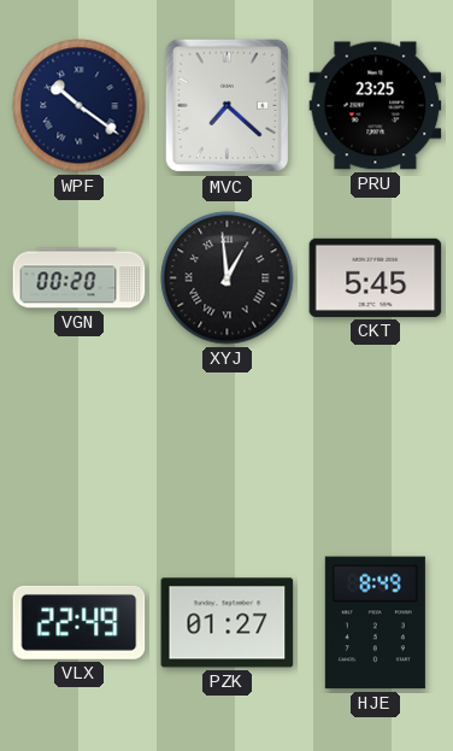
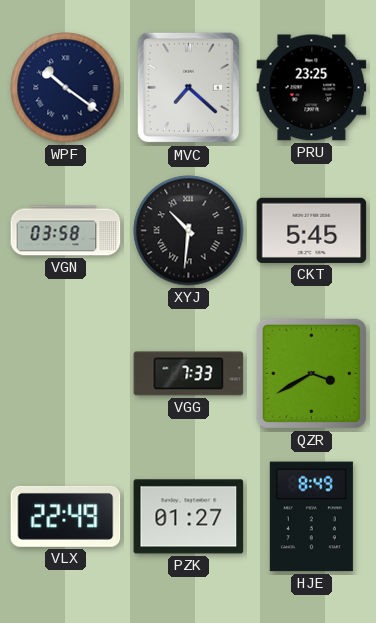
VGN: 00:20 -> 03:58
XYJ: 12:59 -> 10:31
VGG: none -> 7:33
QZR: none -> 3:40
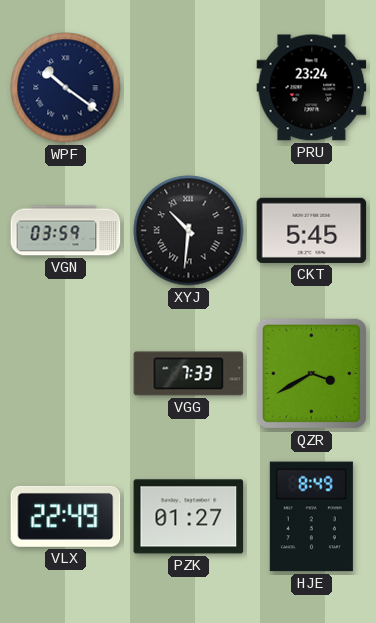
MVC: 7:22 -> none
PRU: 23:25 -> 23:24
VGN: 03:58 -> 03:59
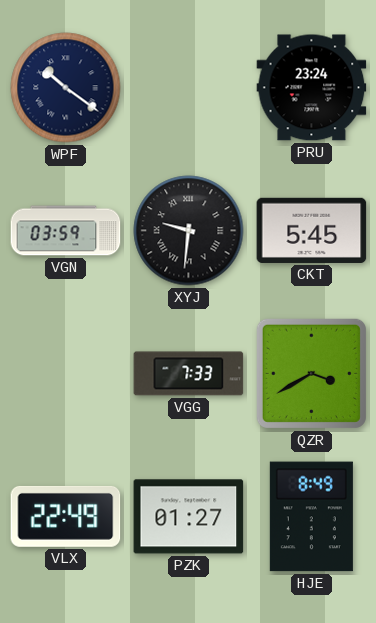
XYJ: 10:31 -> 9:31
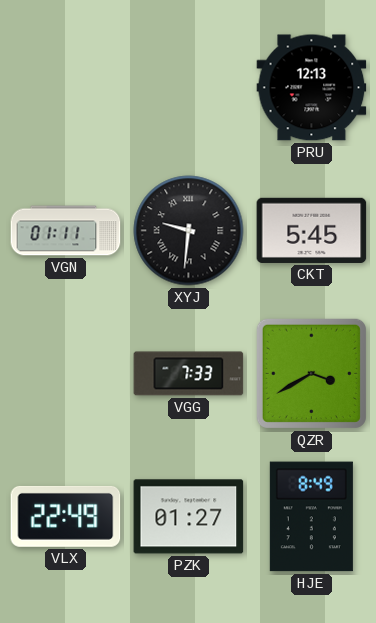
WPF: 10:21 -> none
PRU: 23:24 -> 12:13
VGN: 03:59 -> 01:11
